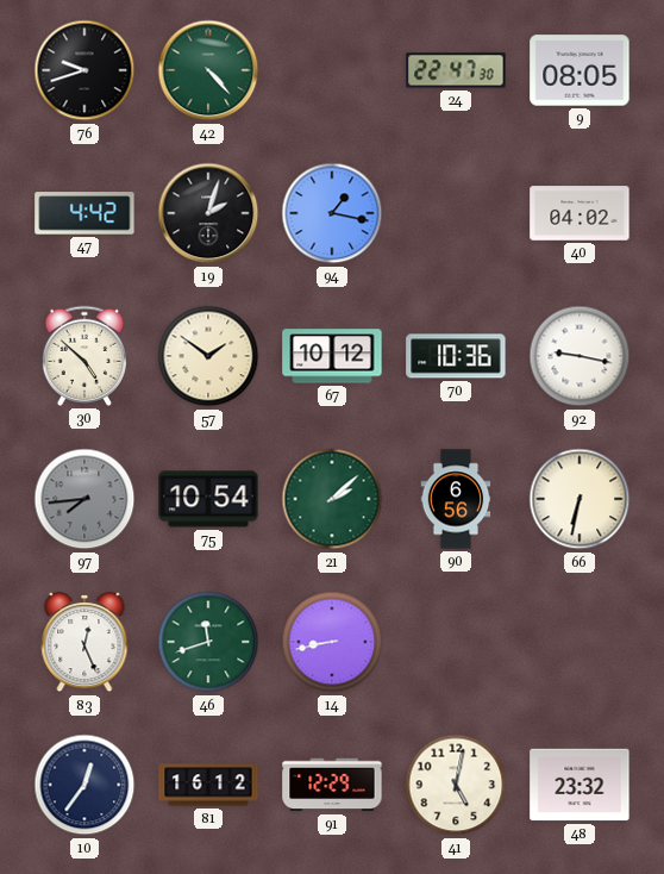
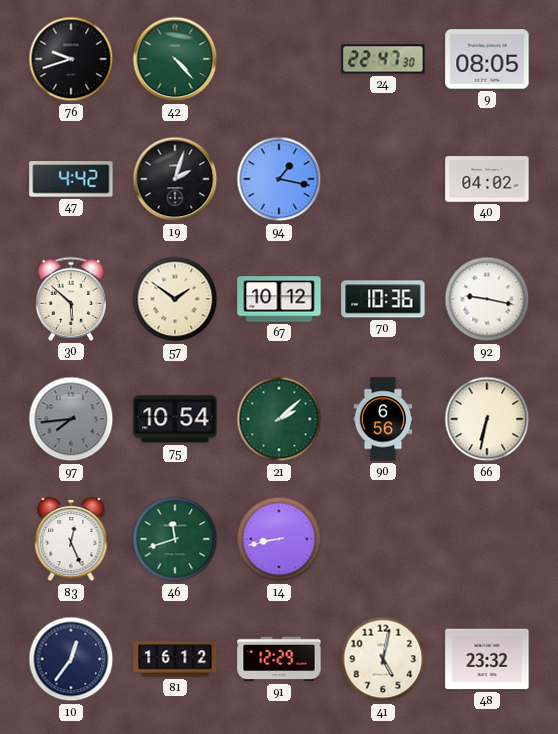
30: 4:52 -> 5:52
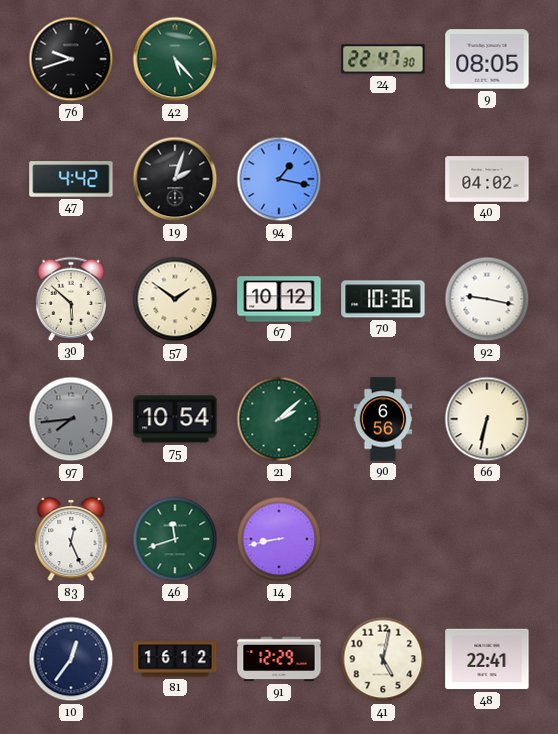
42: 4:23 -> 5:23
48: 23:32 -> 22:41
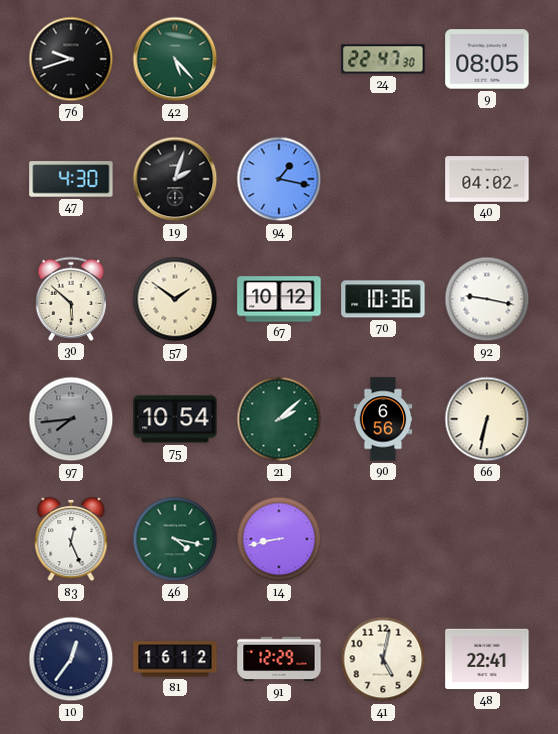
47: 4:42 -> 4:30
46: 11:42 -> 4:17
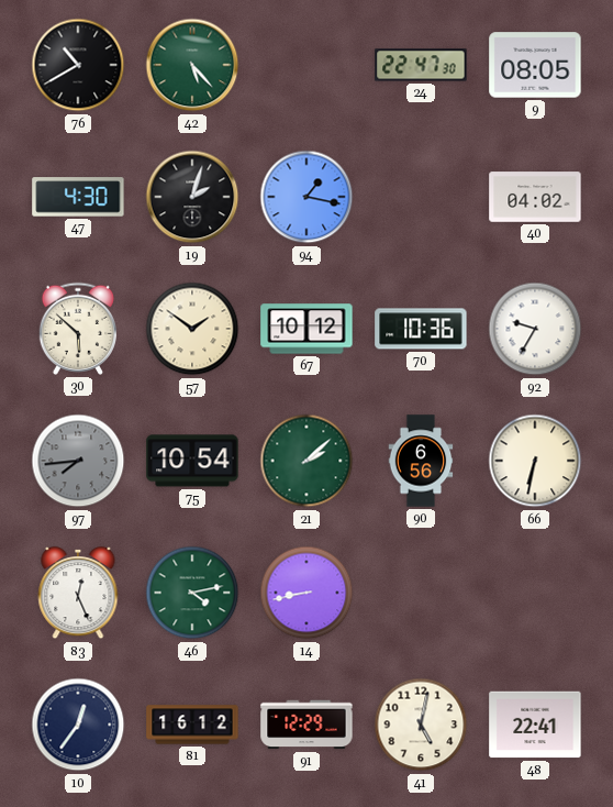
76: 9:42 -> 10:40
92: 9:17 -> 9:35
46: 4:17 -> 4:13
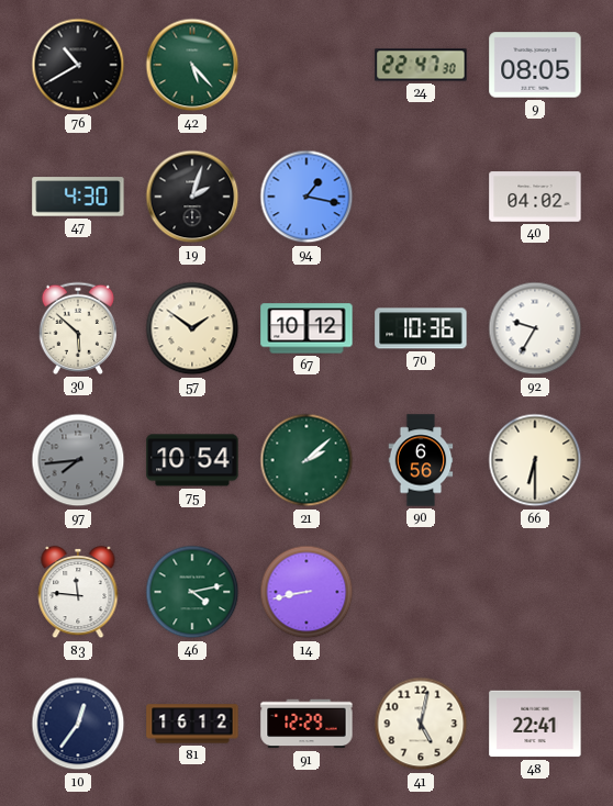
66: 6:32 -> 6:30
83: 12:26 -> 11:46
